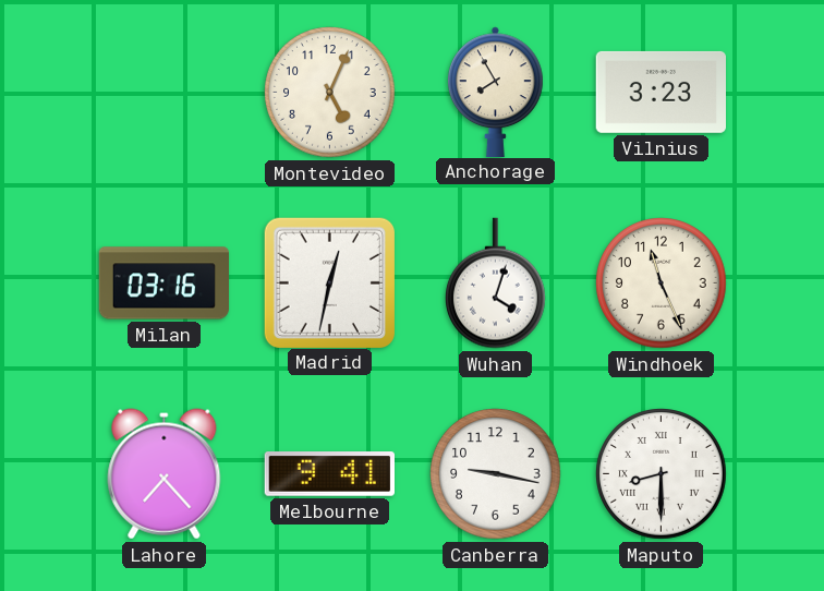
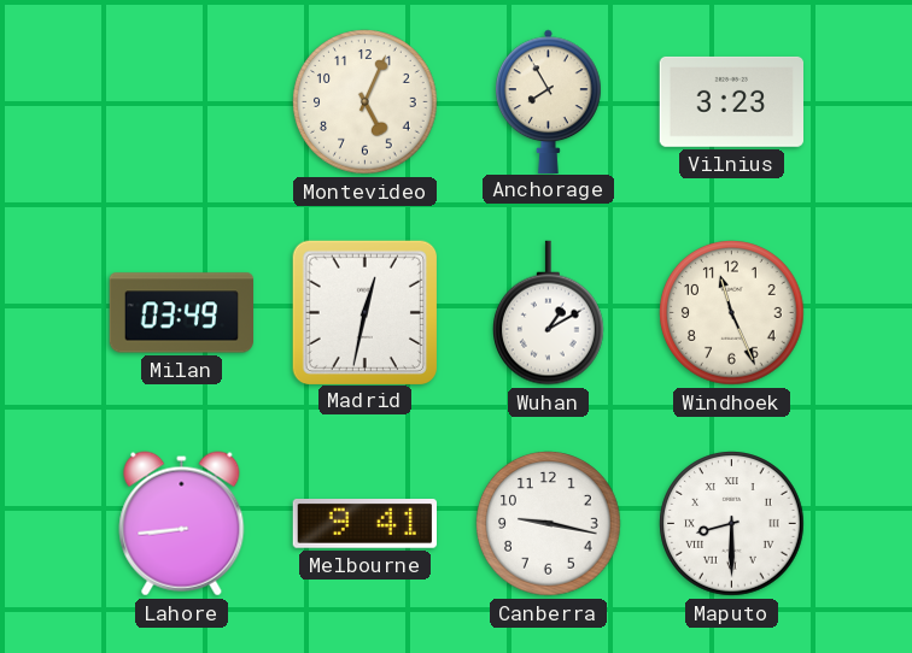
Milan: 03:16 -> 03:49
Wuhan: 4:03 -> 1:10
Lahore: 7:23 -> 8:44
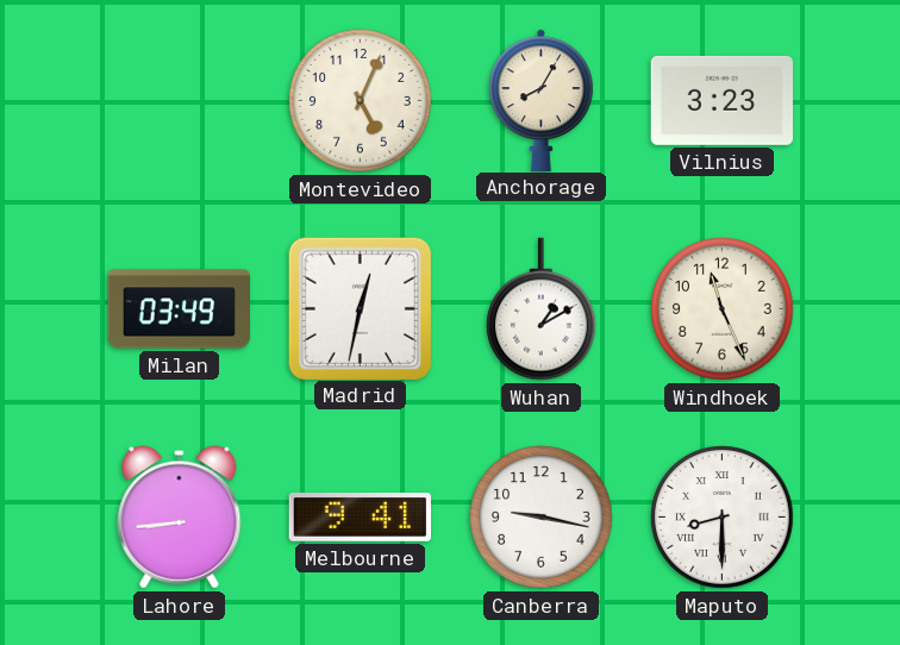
Anchorage: 7:55 -> 8:05
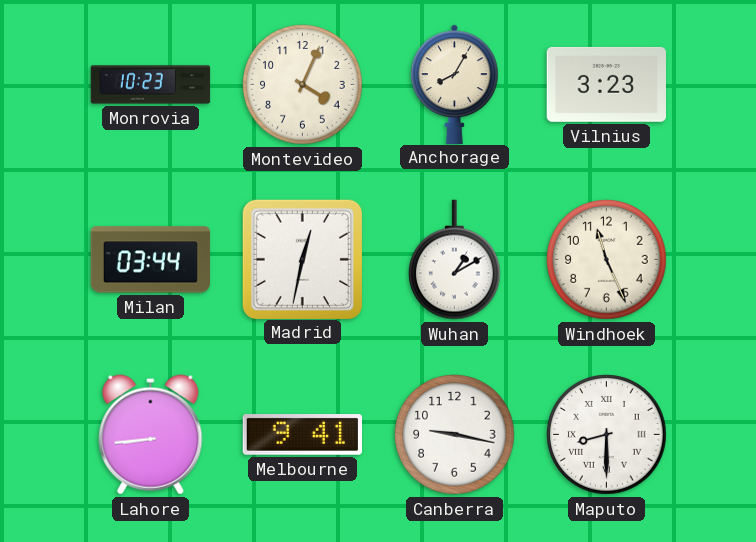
Monrovia: none -> 10:23
Montevideo: 5:04 -> 4:04
Milan: 03:49 -> 03:44
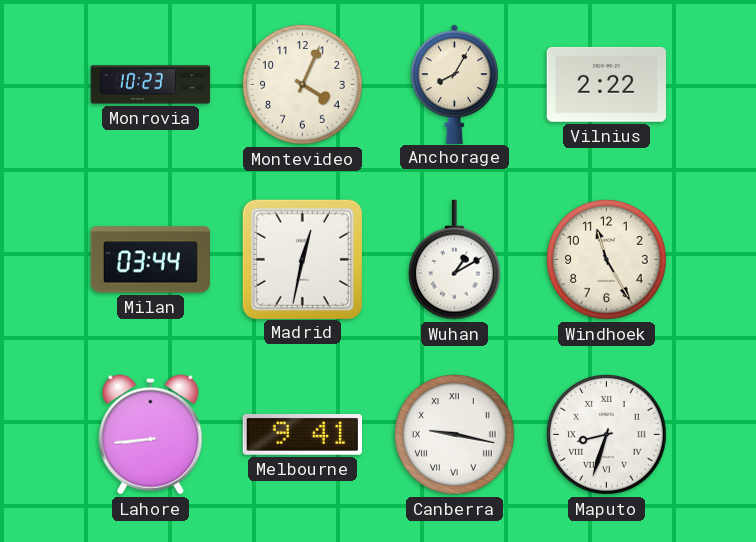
Vilnius: 3:23 -> 2:22
Windhoek: 11:26 -> 11:25
Canberra numerals: Arabic -> Roman
Maputo: 8:30 -> 8:33
